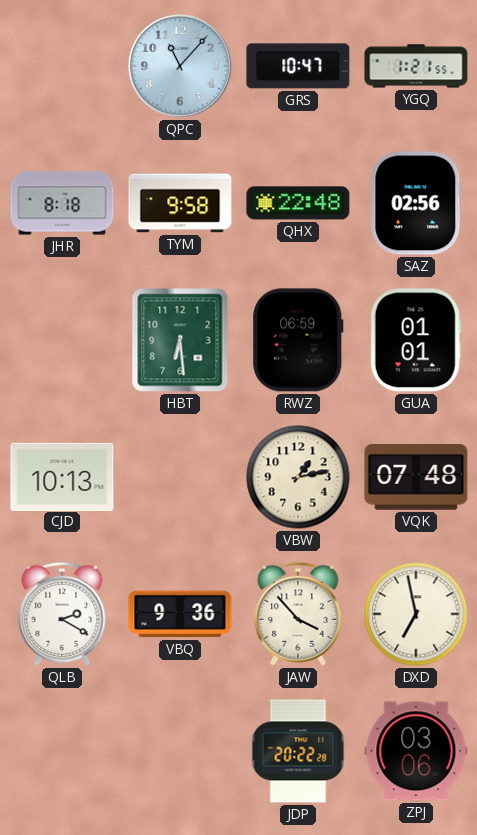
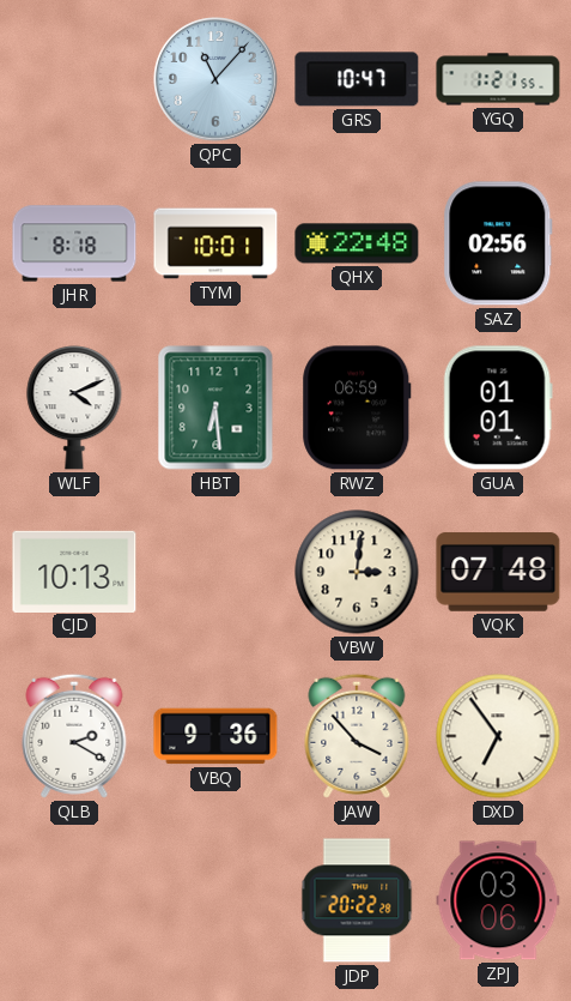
TYM: 9:58 -> 10:01
WLF: none -> 4:11
VBW: 1:13 -> 3:01
DXD: 6:58 -> 6:54
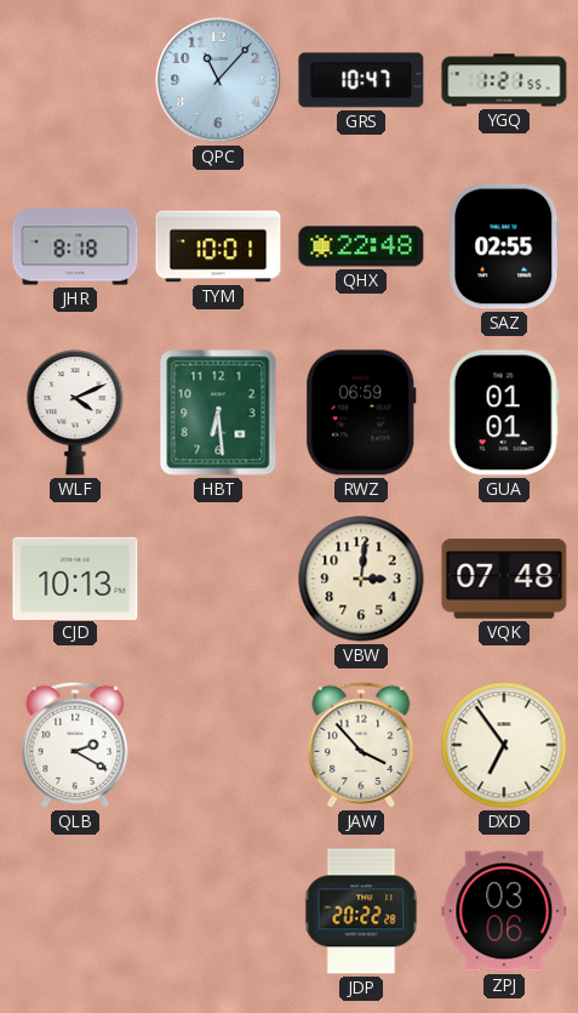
SAZ: 02:56 -> 02:55
VBQ: 9:36 -> none
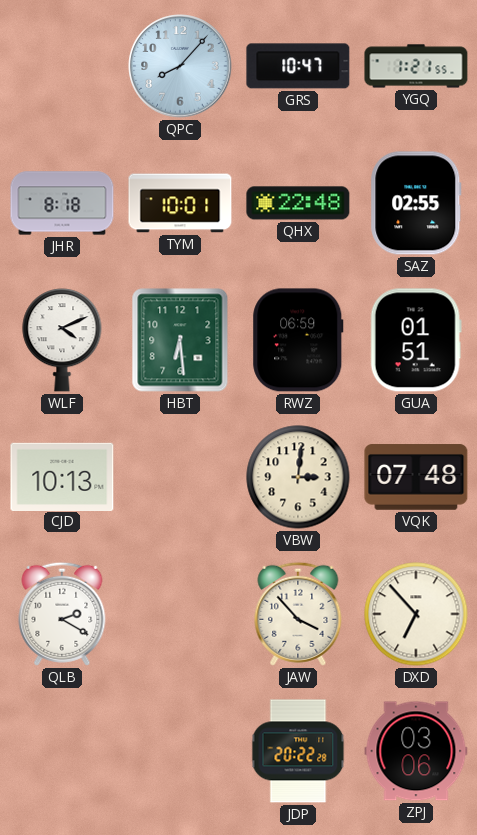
QPC: 11:07 -> 8:07
GUA: 01:01 -> 01:51
DXD: 6:54 -> 6:53
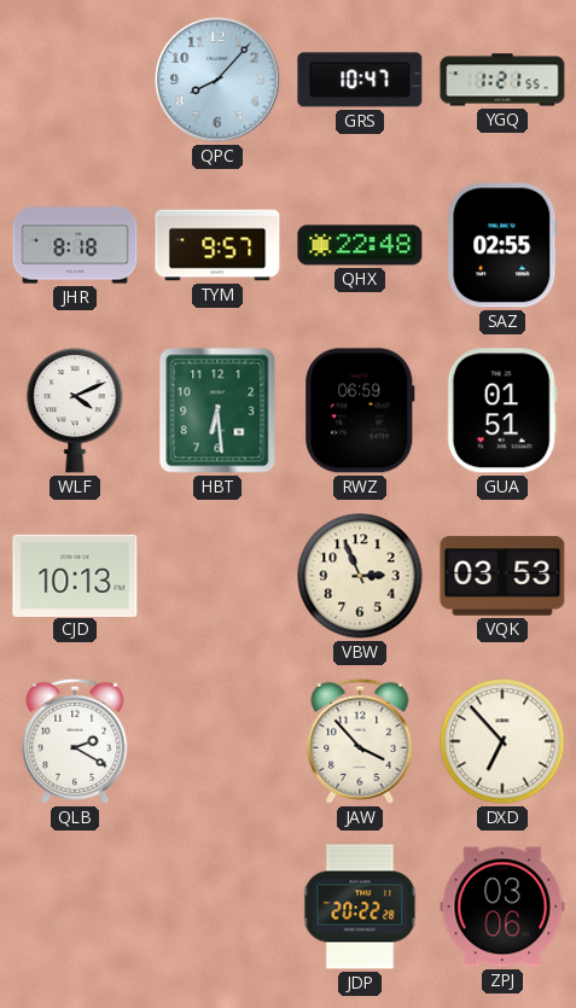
TYM: 10:01 -> 9:57
VBW: 3:01 -> 2:56
VQK: 07:48 -> 03:53
